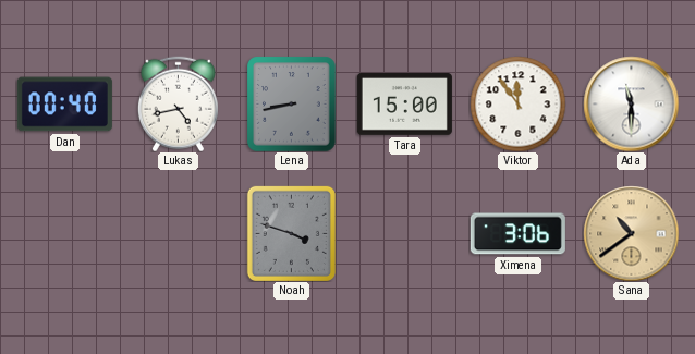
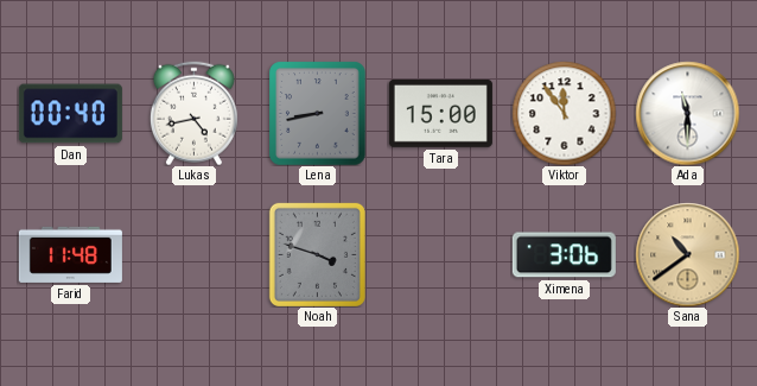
Farid: none -> 11:48
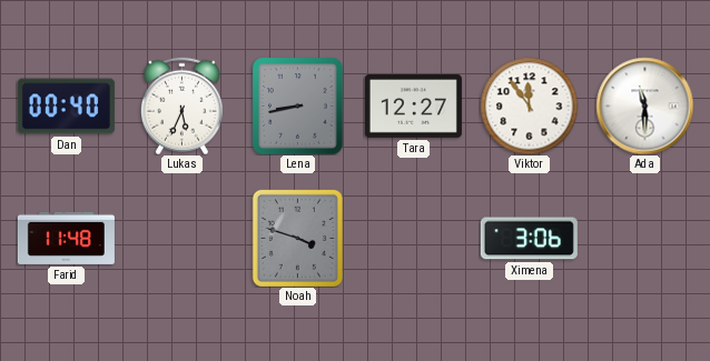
Lukas: 4:43 -> 5:34
Tara: 15:00 -> 12:27
Sana: 10:39 -> none
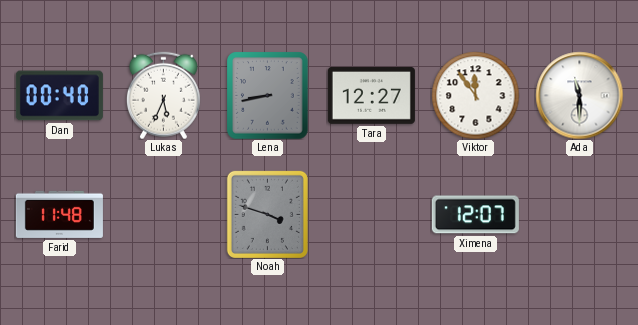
Ximena: 3:06 -> 12:07
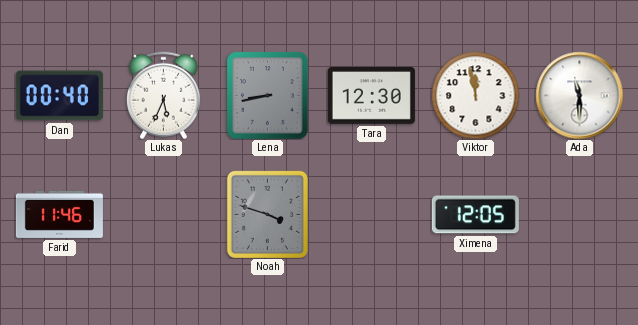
Tara: 12:27 -> 12:30
Viktor: 11:54 -> 11:58
Farid: 11:48 -> 11:46
Ximena: 12:07 -> 12:05
